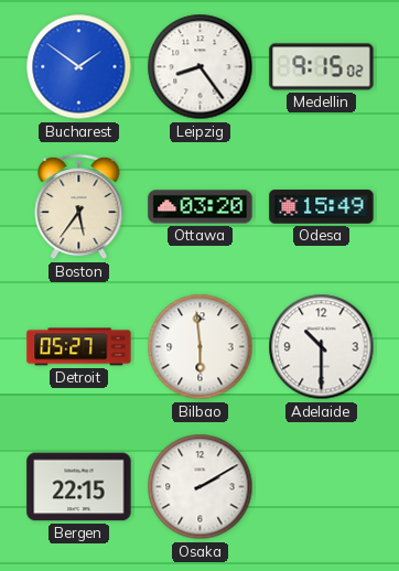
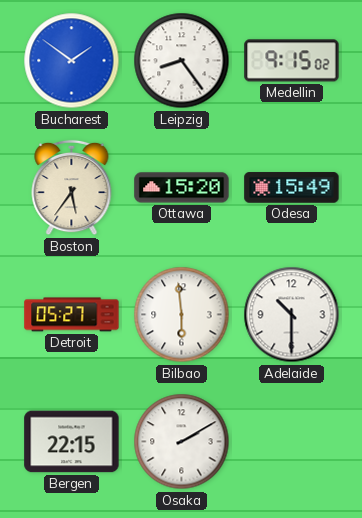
Ottawa: 03:20 -> 15:20
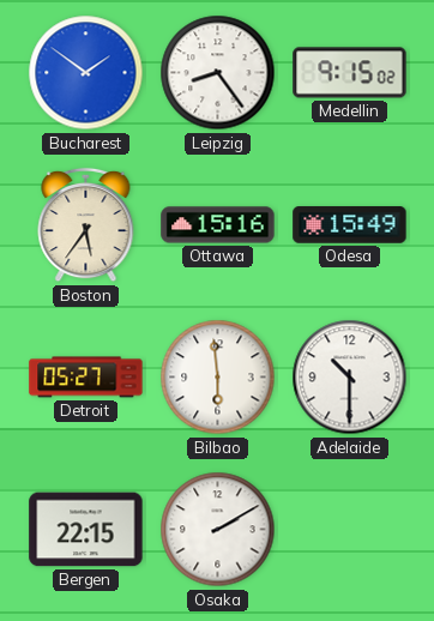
Ottawa: 15:20 -> 15:16
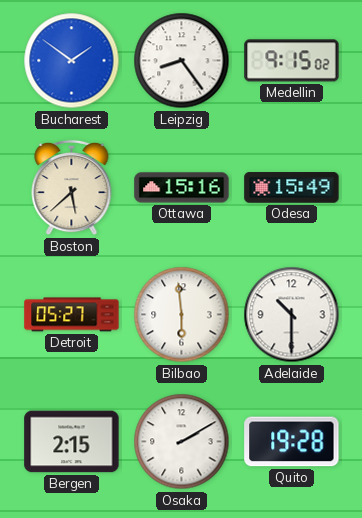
Boston: 5:36 -> 5:38
Bergen: 22:15 -> 2:15
Quito: none -> 19:28
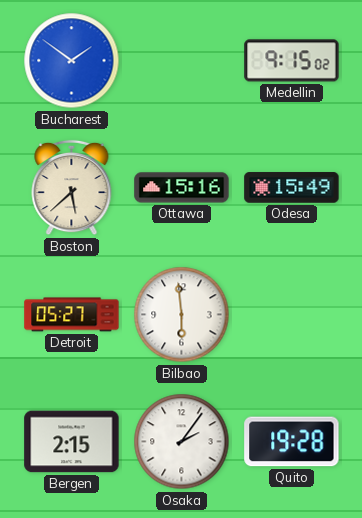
Leipzig: 8:24 -> none
Adelaide: 10:30 -> none
Osaka: 2:10 -> 2:06
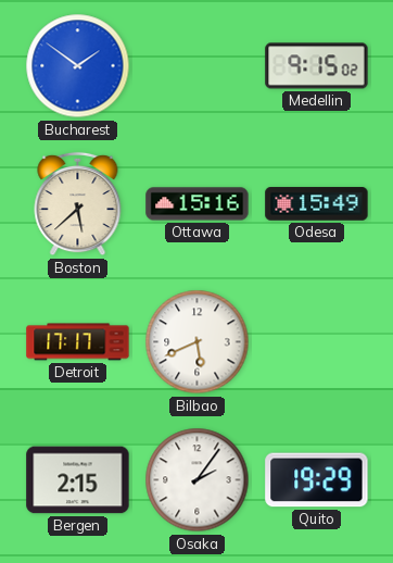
Detroit: 05:27 -> 17:17
Bilbao: 5:59 -> 5:41
Quito: 19:28 -> 19:29
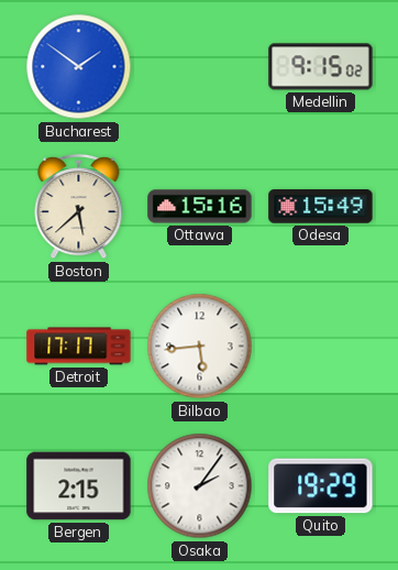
Bilbao: 5:41 -> 5:44
